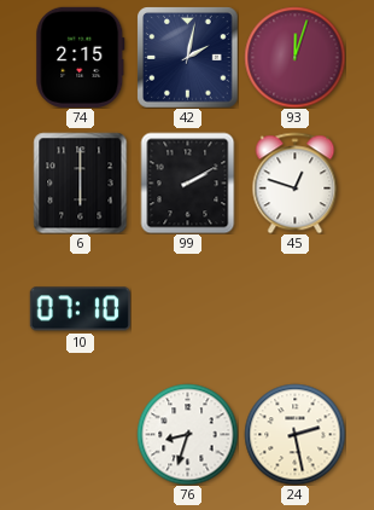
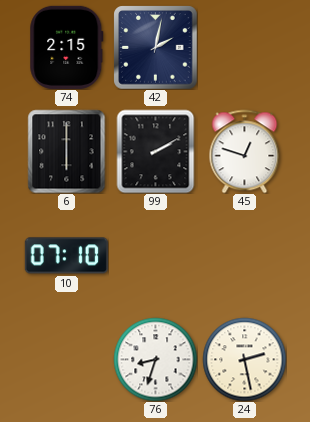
93: 12:03 -> none
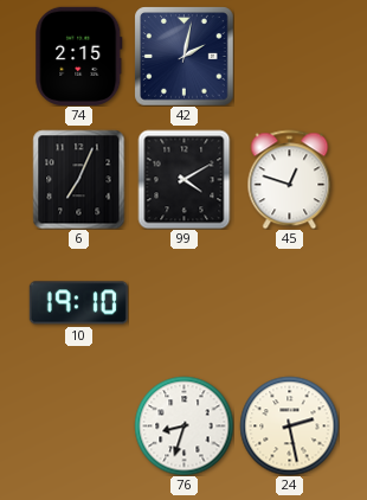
6: 6:00 -> 7:04
99: 2:10 -> 4:10
10: 07:10 -> 19:10
